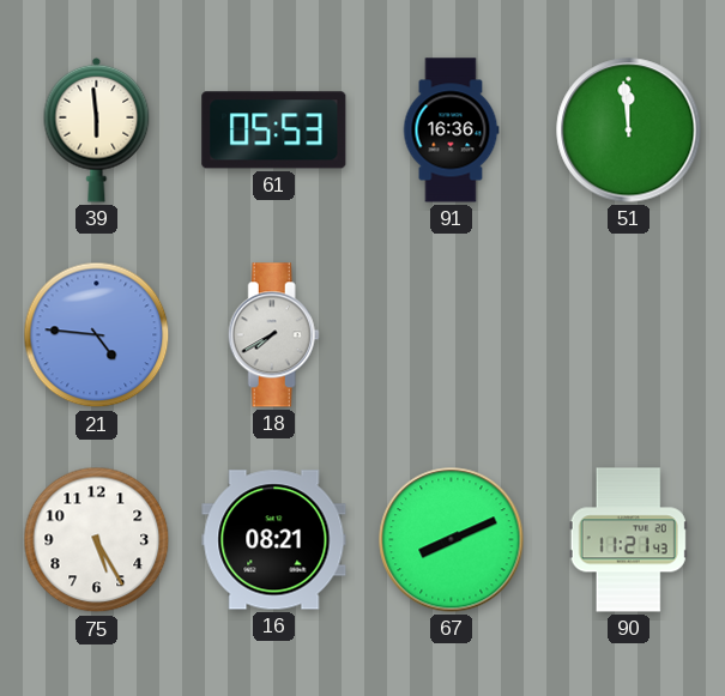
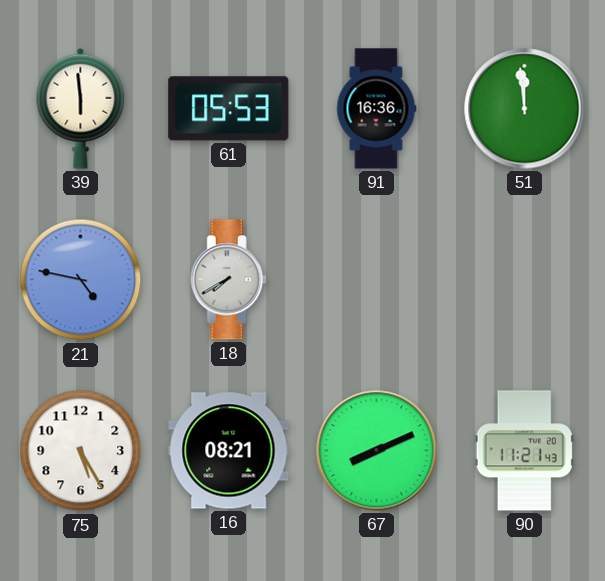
21: 4:46 -> 4:47
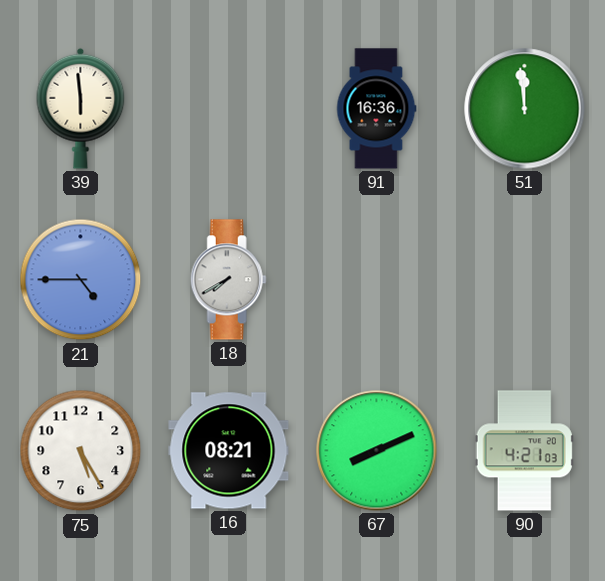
61: 05:53 -> none
21: 4:47 -> 4:45
90: 11:21 -> 4:21
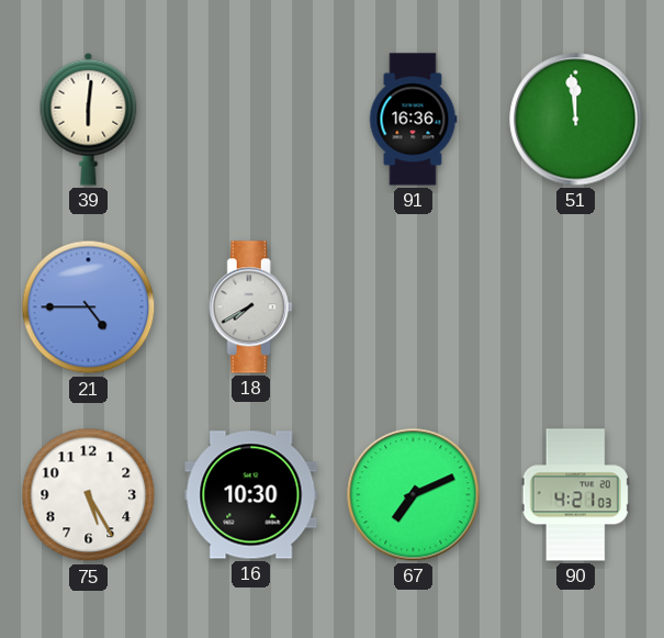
39: 5:59 -> 6:01
16: 08:21 -> 10:30
67: 8:11 -> 7:11
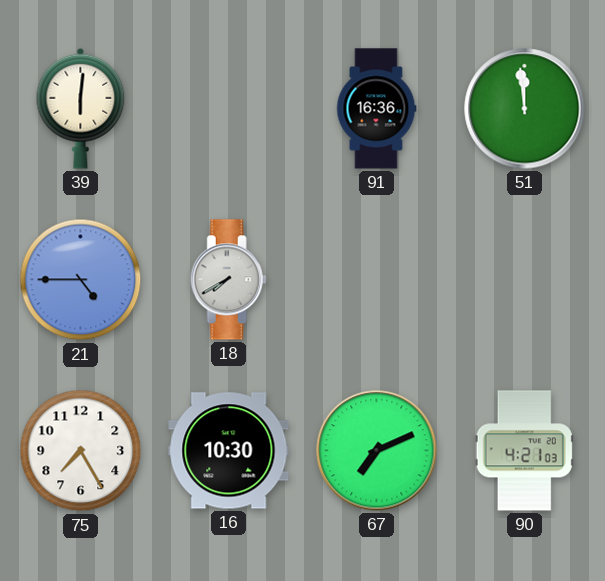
75: 5:25 -> 7:25
